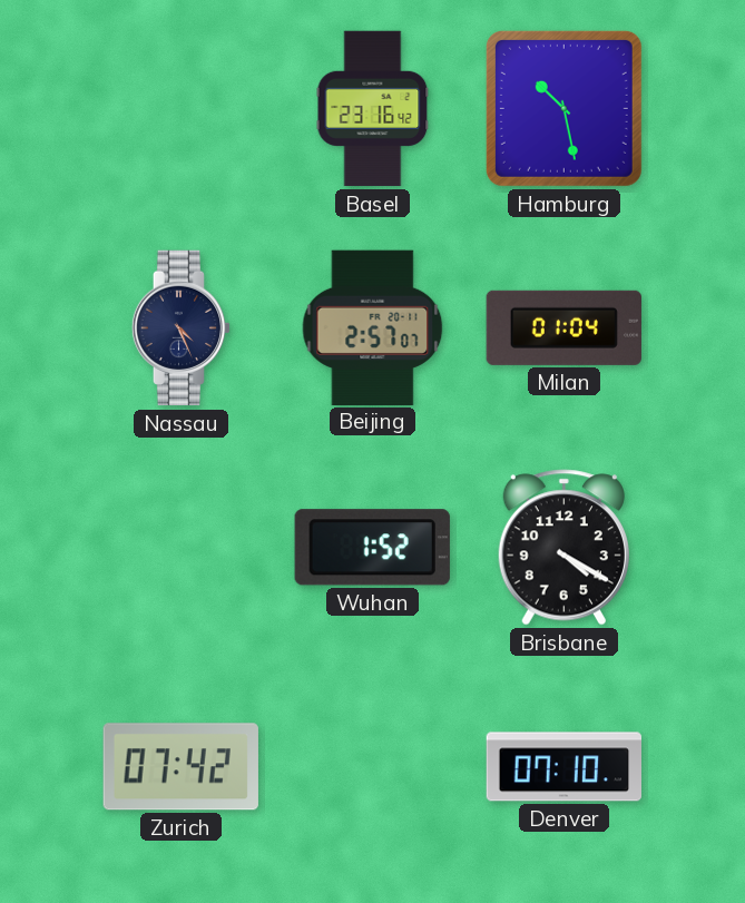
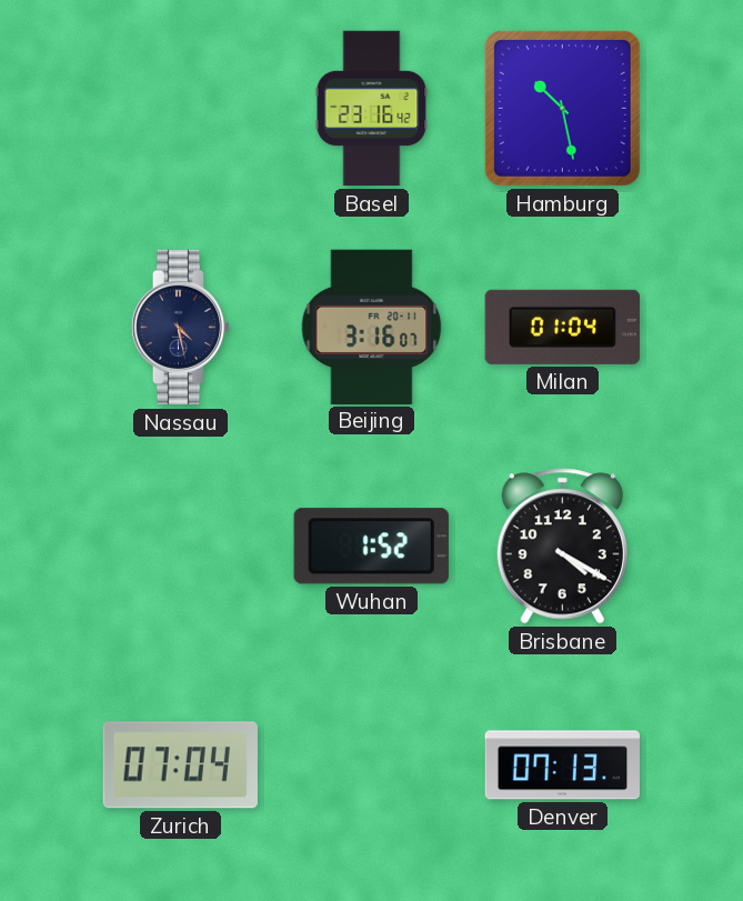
Nassau: 4:26 -> 4:28
Beijing: 2:57 -> 3:16
Zurich: 07:42 -> 07:04
Denver: 07:10 -> 07:13
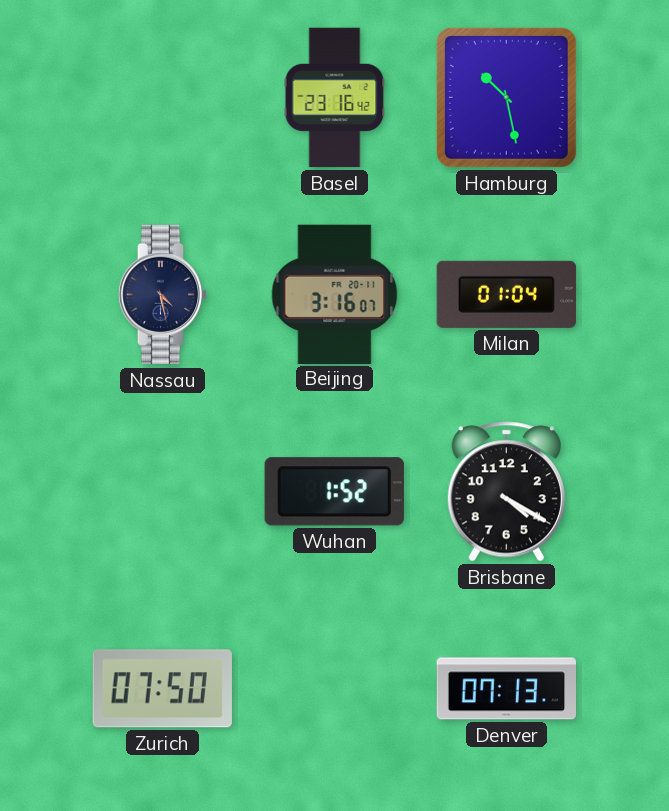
Zurich: 07:04 -> 07:50
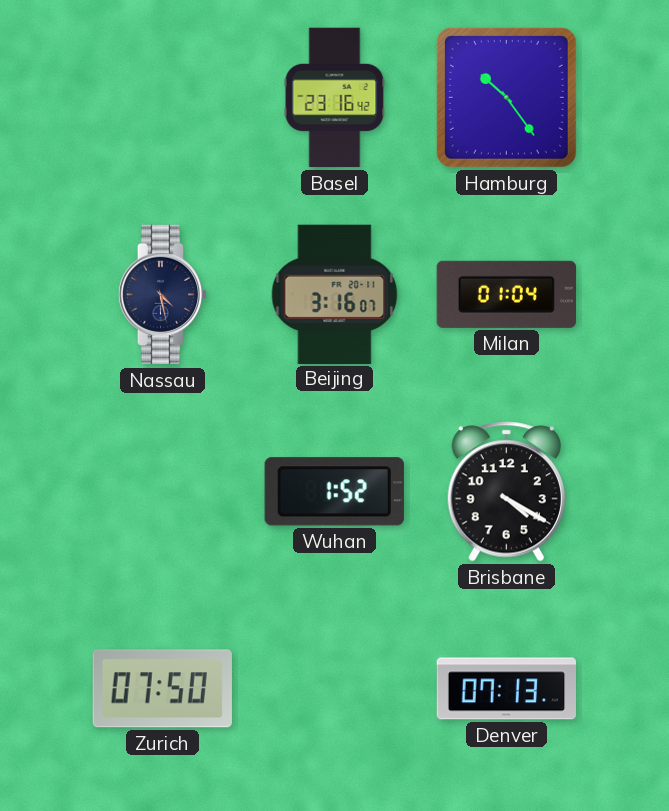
Hamburg: 10:28 -> 10:24
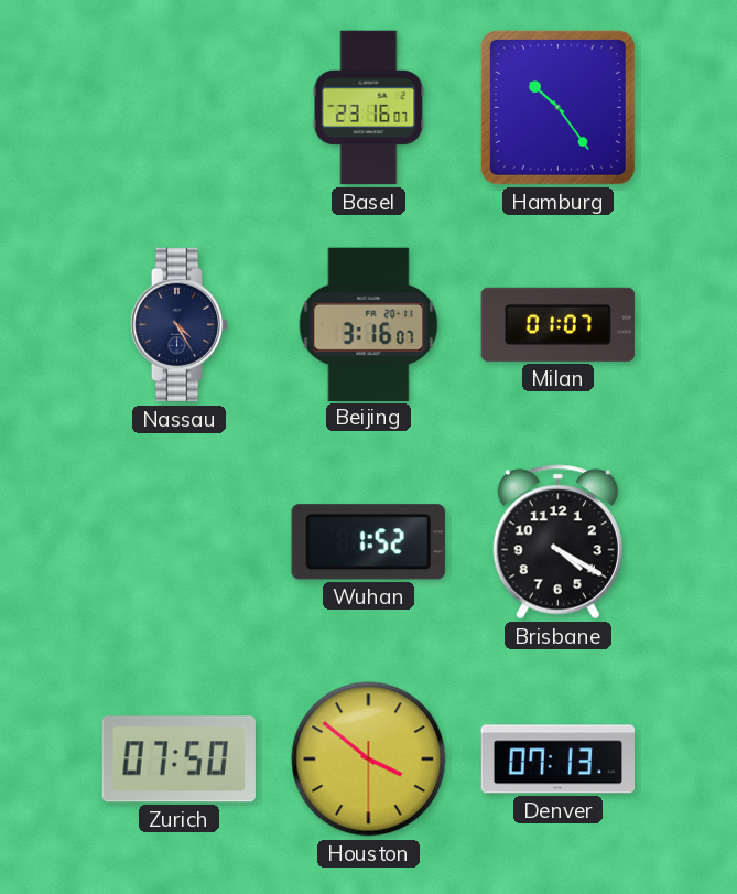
Basel: 23:16:42 -> 23:16:07
Nassau: 4:28 -> 4:25
Milan: 01:04 -> 01:07
Houston: none -> 3:51
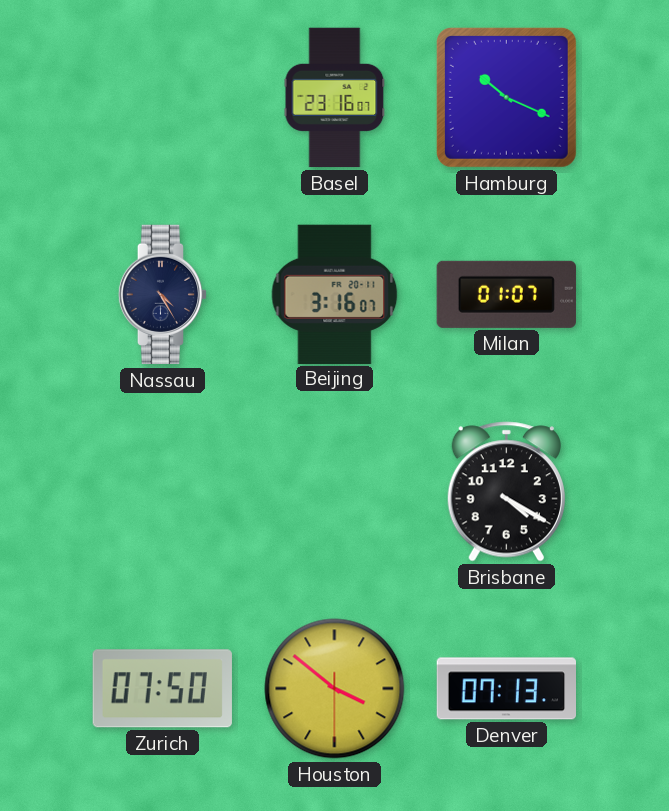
Hamburg: 10:24 -> 10:19
Wuhan: 1:52 -> none
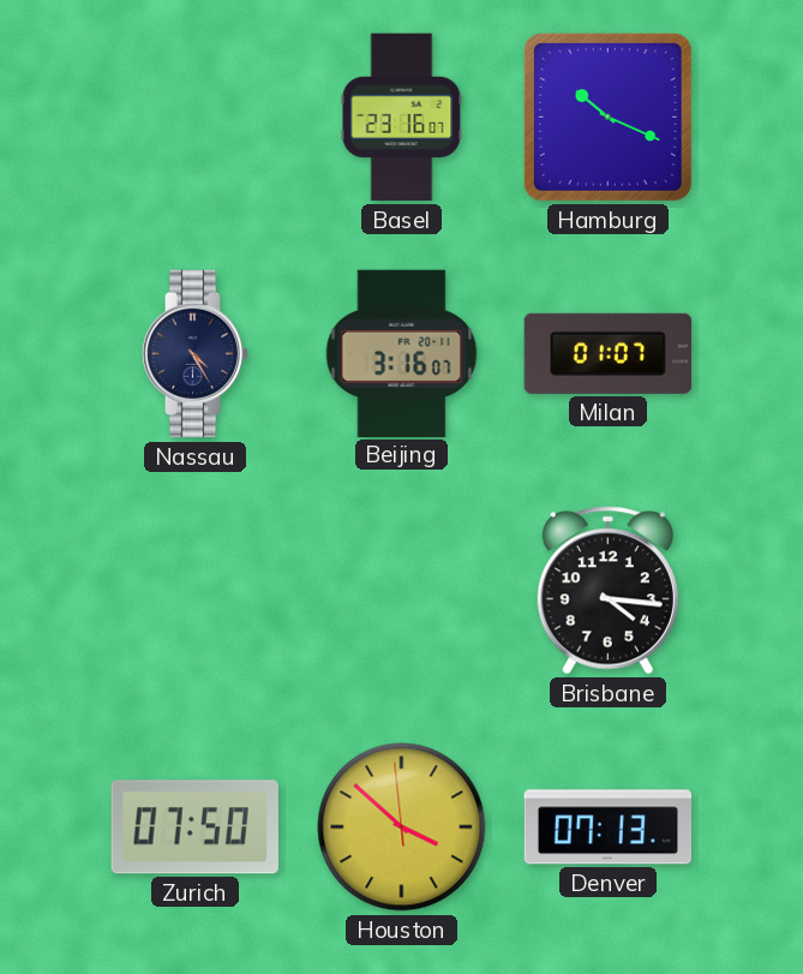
Brisbane: 4:20 -> 4:16
Houston: 3:51:30 -> 3:51:59
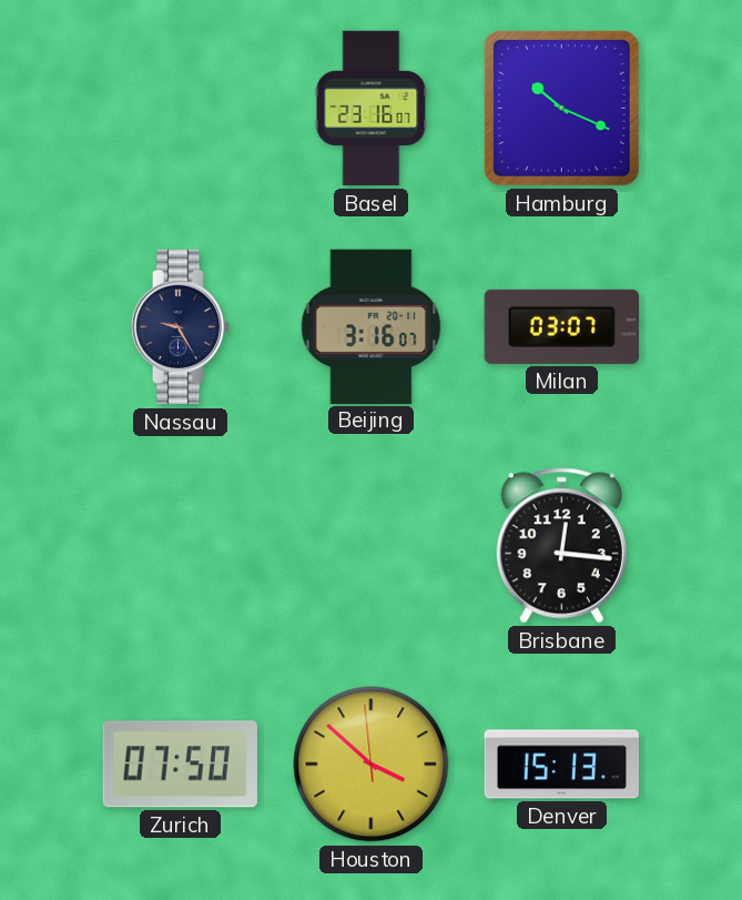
Nassau: 4:25 -> 9:25
Milan: 01:07 -> 03:07
Brisbane: 4:16 -> 12:16
Denver: 07:13 -> 15:13
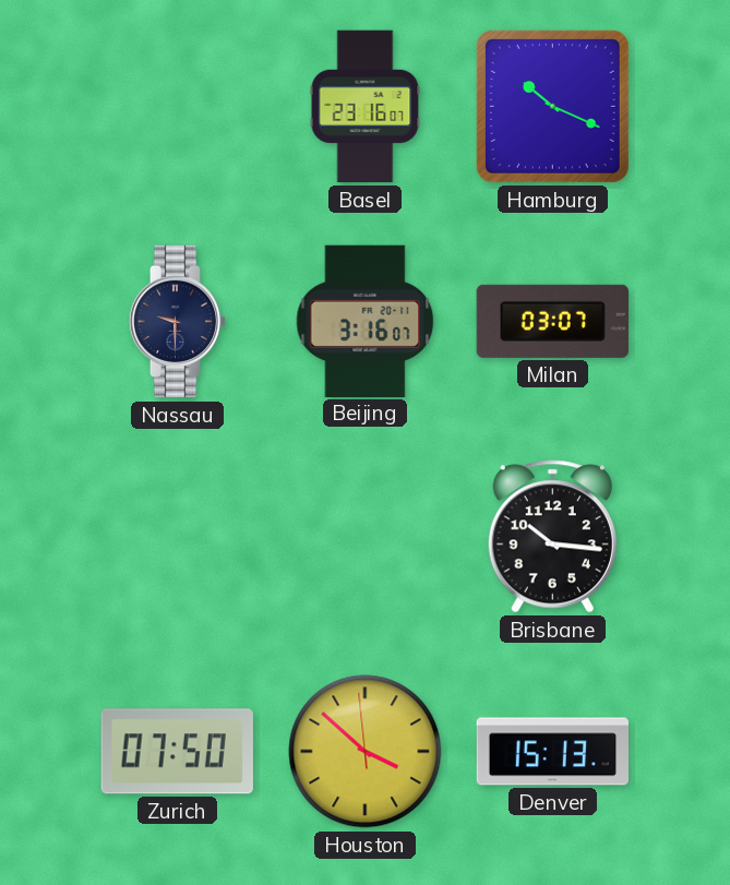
Nassau: 9:25 -> 9:30
Brisbane: 12:16 -> 10:16
